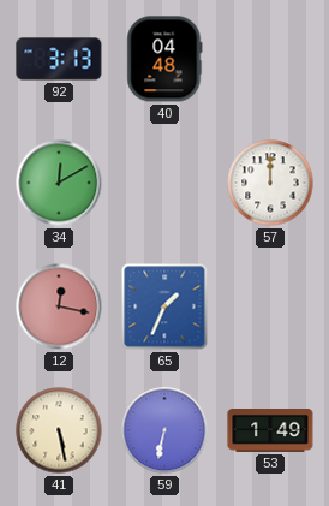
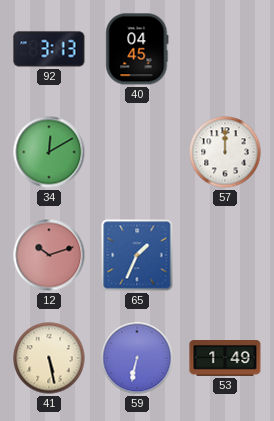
40: 04:48 -> 04:45
12: 12:17 -> 10:12
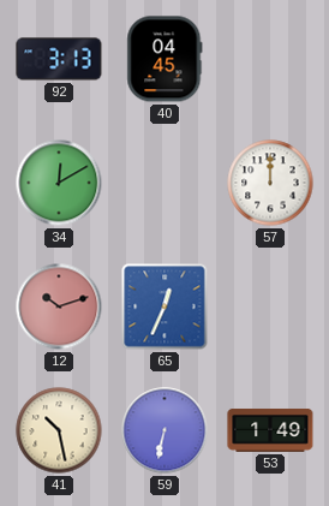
65: 1:34 -> 12:34
41: 5:28 -> 10:28
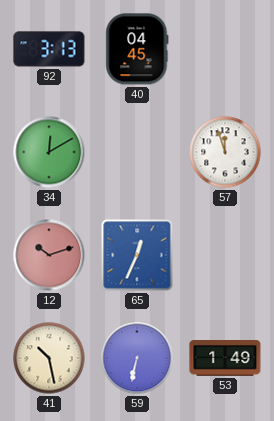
57: 12:00 -> 11:57
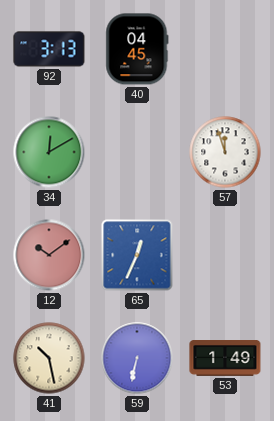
12: 10:12 -> 10:09
